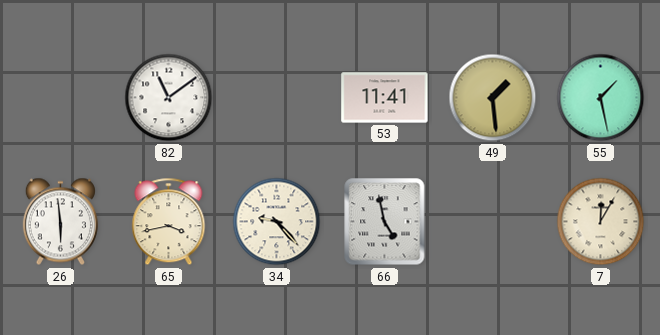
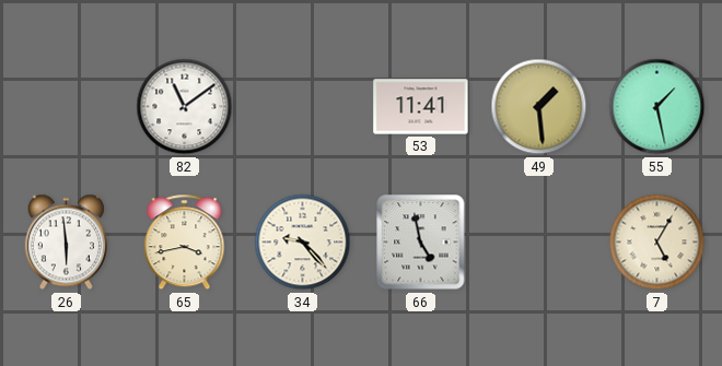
7: 12:05 -> 5:05
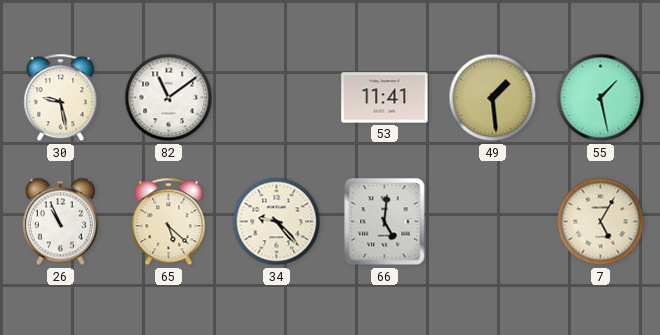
30: none -> 9:28
26: 5:59 -> 10:56
65: 3:43 -> 5:22
66: 4:58 -> 5:01
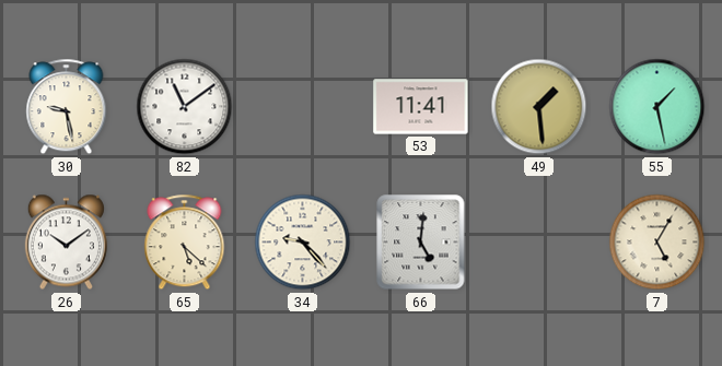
26: 10:56 -> 10:09
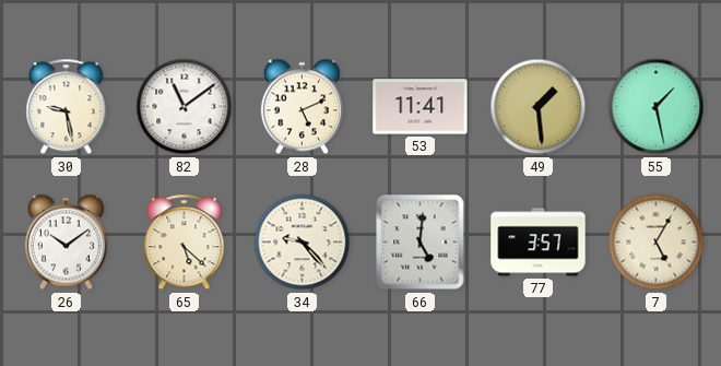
28: none -> 5:11
77: none -> 3:57
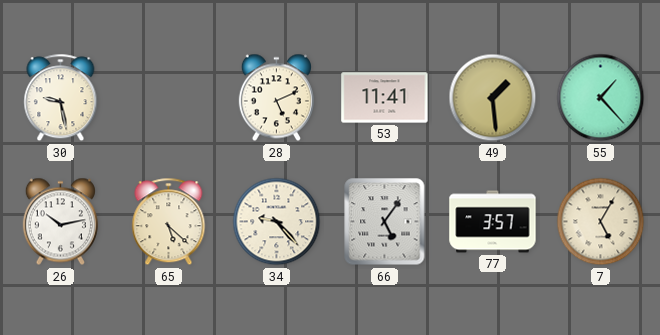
82: 11:09 -> none
55: 1:28 -> 1:23
26: 10:09 -> 10:13
66: 5:01 -> 5:06
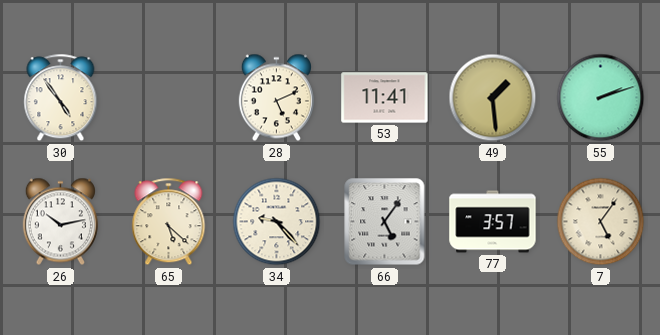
30: 9:28 -> 4:54
55: 1:23 -> 2:12
7: 5:05 -> 5:06
